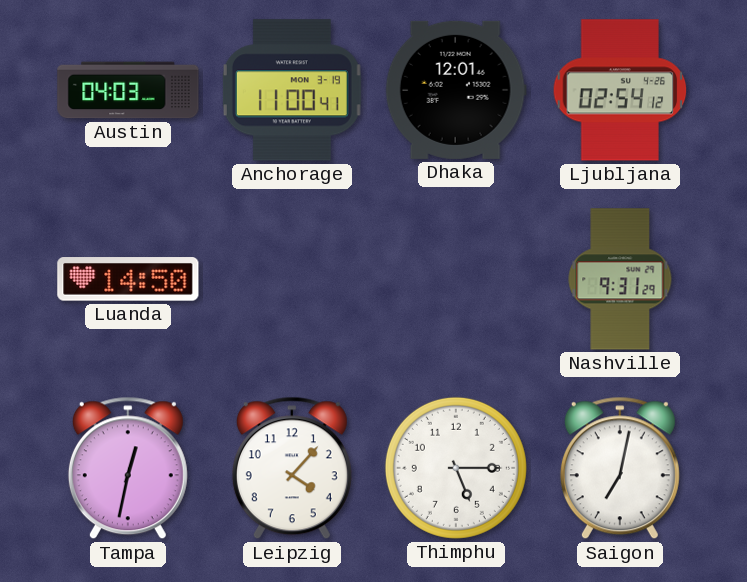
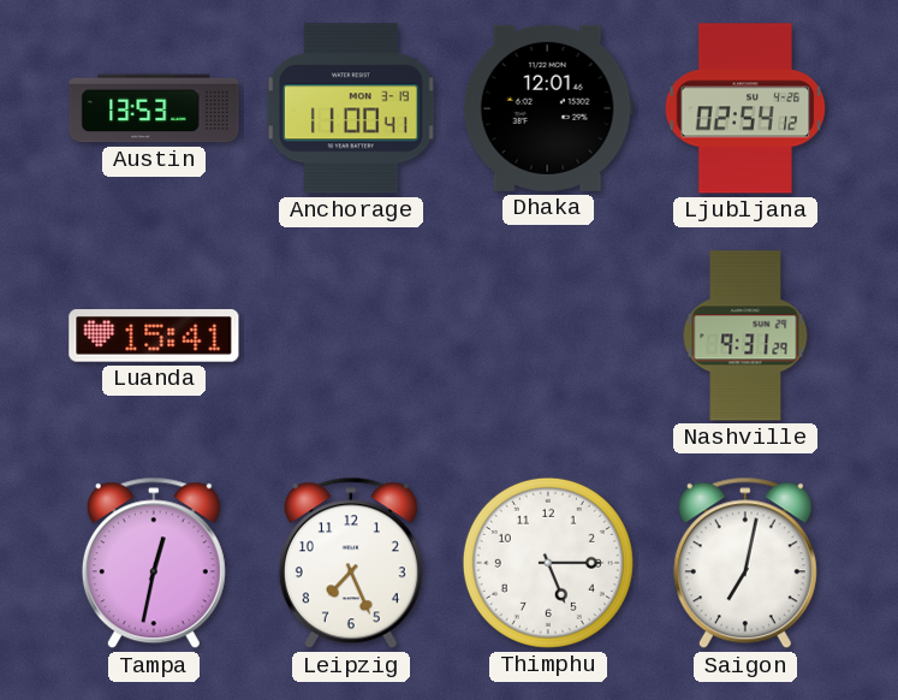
Austin: 04:03 -> 13:53
Luanda: 14:50 -> 15:41
Leipzig: 4:07 -> 7:26
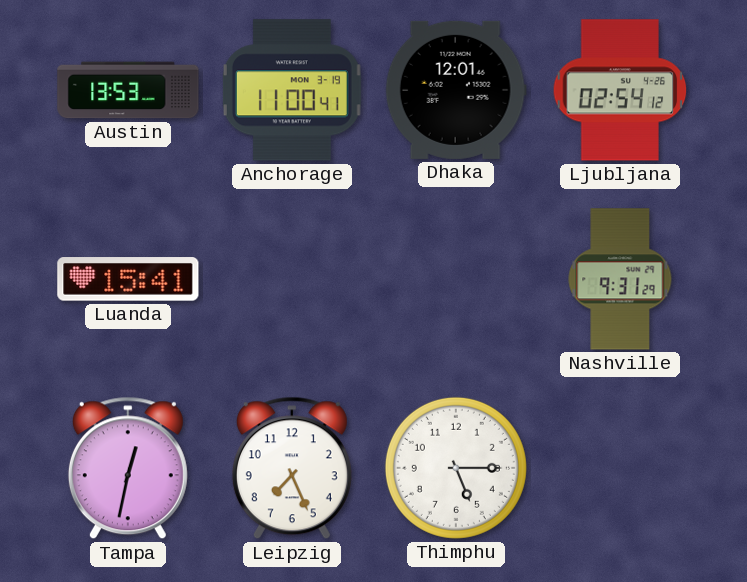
Saigon: 7:02 -> none
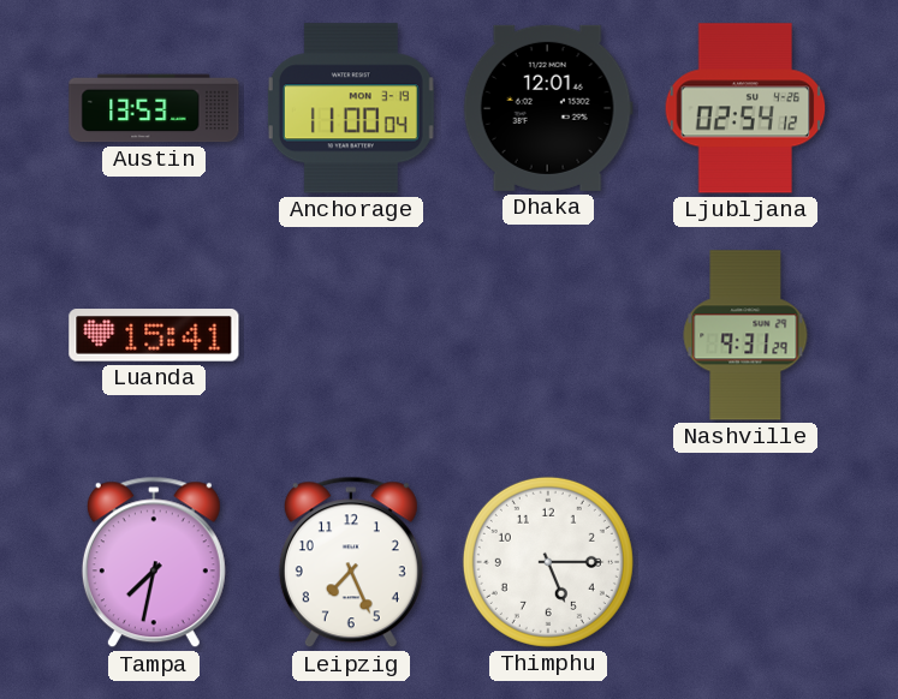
Anchorage: 11:00:41 -> 11:00:04
Tampa: 12:32 -> 7:32
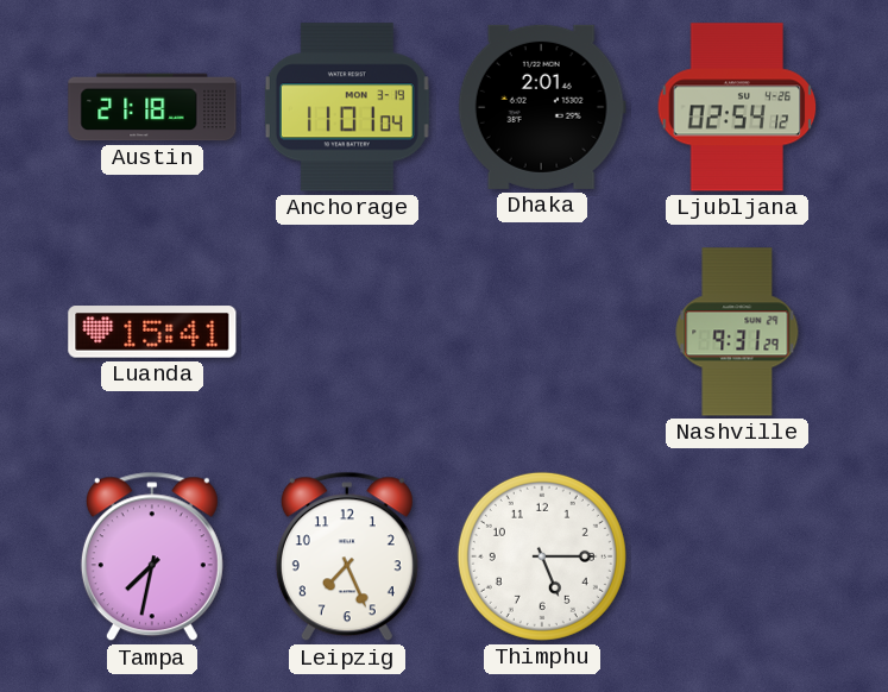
Austin: 13:53 -> 21:18
Anchorage: 11:00 -> 11:01
Dhaka: 12:01 -> 2:01
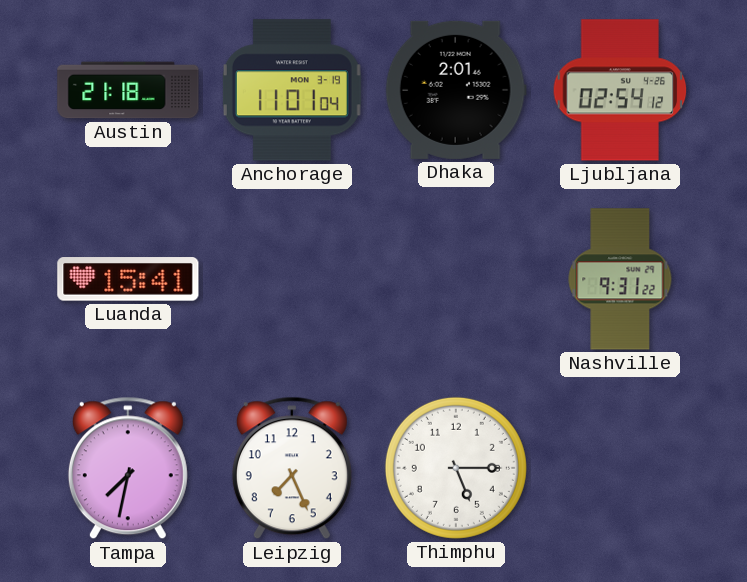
Nashville: 9:31:29 -> 9:31:22
